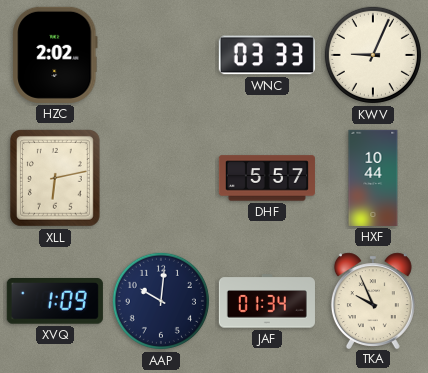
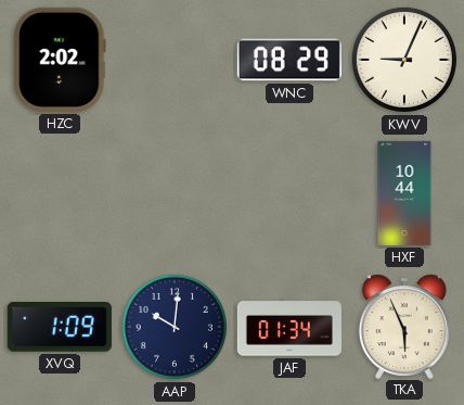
WNC: 03:33 -> 08:29
XLL: 6:13 -> none
DHF: 5:57 -> none
TKA: 9:56 -> 5:56
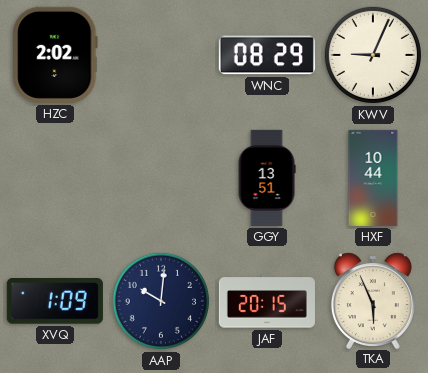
GGY: none -> 13:51
JAF: 01:34 -> 20:15
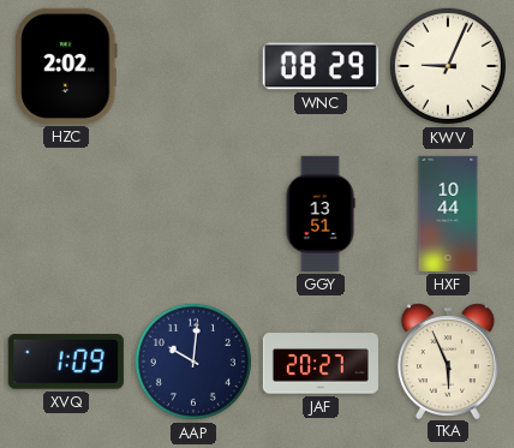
JAF: 20:15 -> 20:27
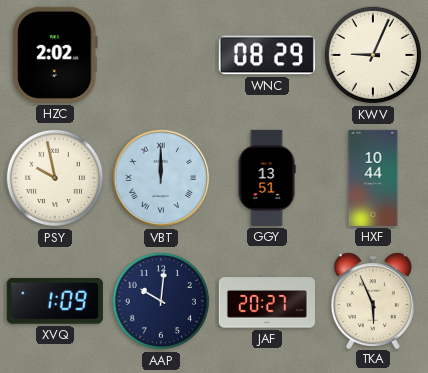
PSY: none -> 9:58
VBT: none -> 12:00
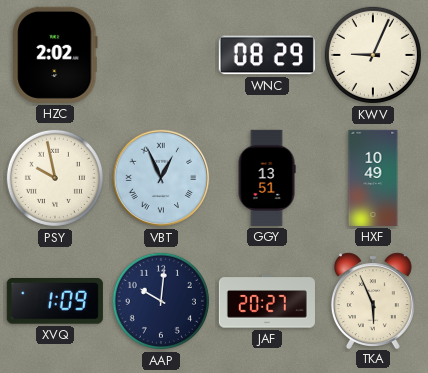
VBT: 12:00 -> 12:56
HXF: 10:44 -> 10:49
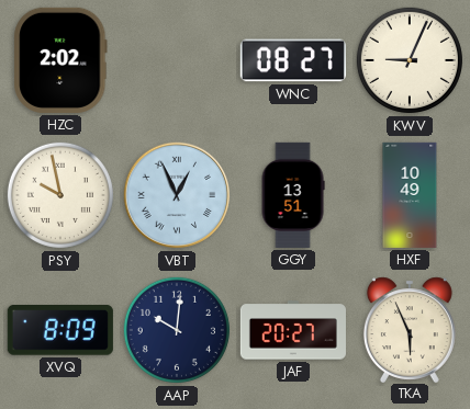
WNC: 08:29 -> 08:27
XVQ: 1:09 -> 8:09
